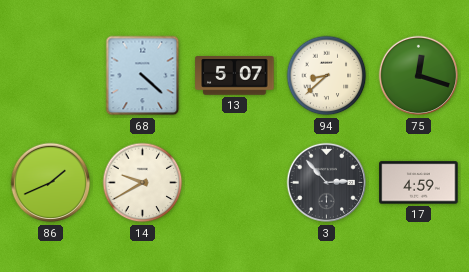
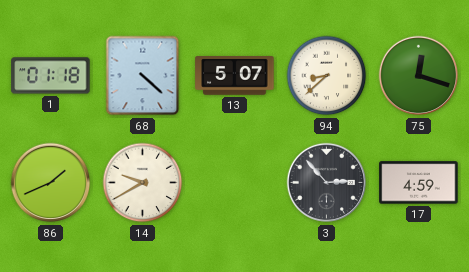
1: none -> 01:18
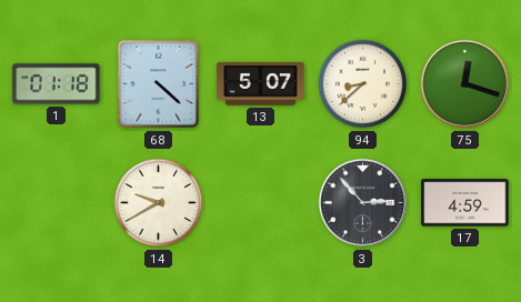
86: 1:41 -> none
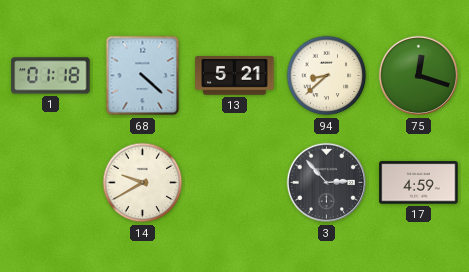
13: 5:07 -> 5:21
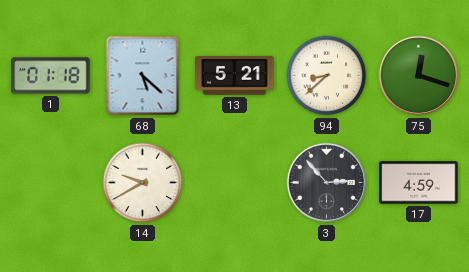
68: 4:22 -> 5:22
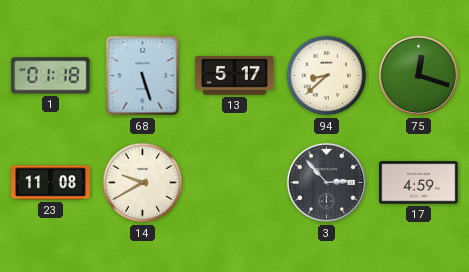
68: 5:22 -> 5:27
13: 5:21 -> 5:17
23: none -> 11:08
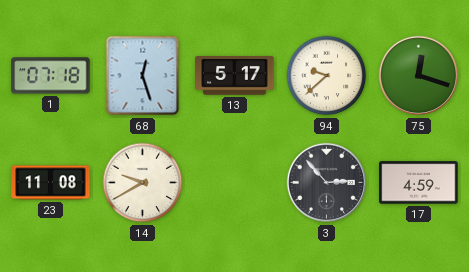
1: 01:18 -> 07:18
68: 5:27 -> 12:27
94: 8:38 -> 9:38
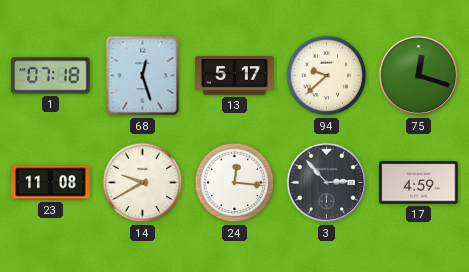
24: none -> 12:16
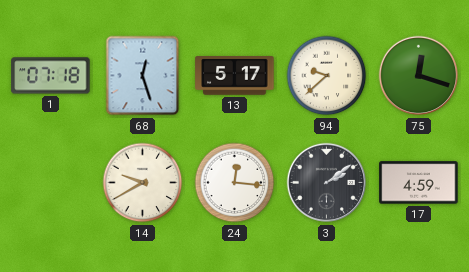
23: 11:08 -> none
3: 2:53 -> 2:09
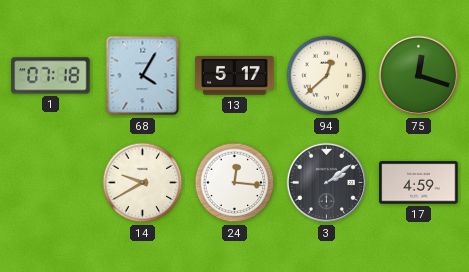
68: 12:27 -> 4:05
94: 9:38 -> 12:38
